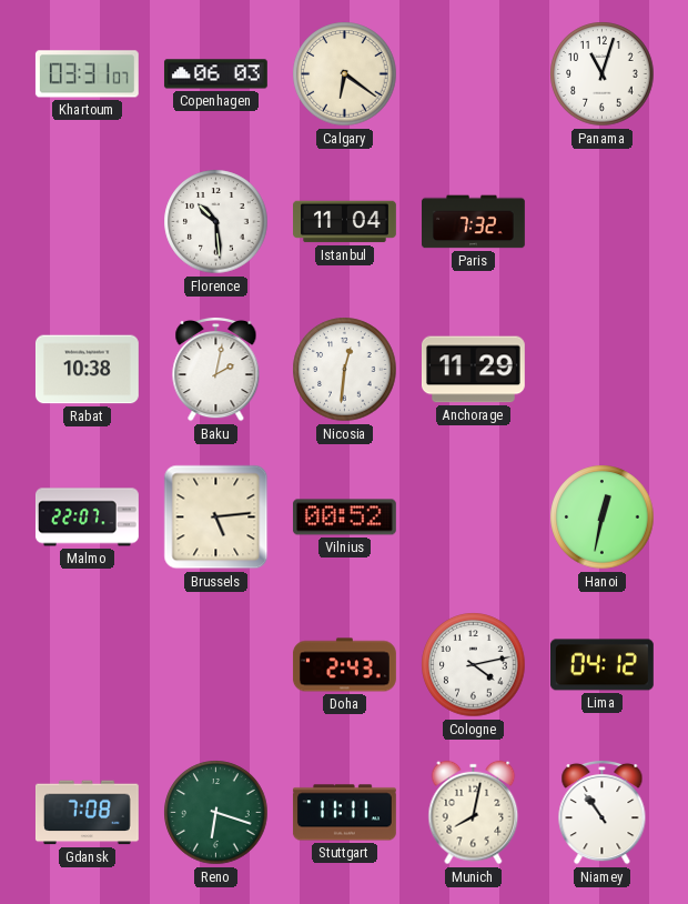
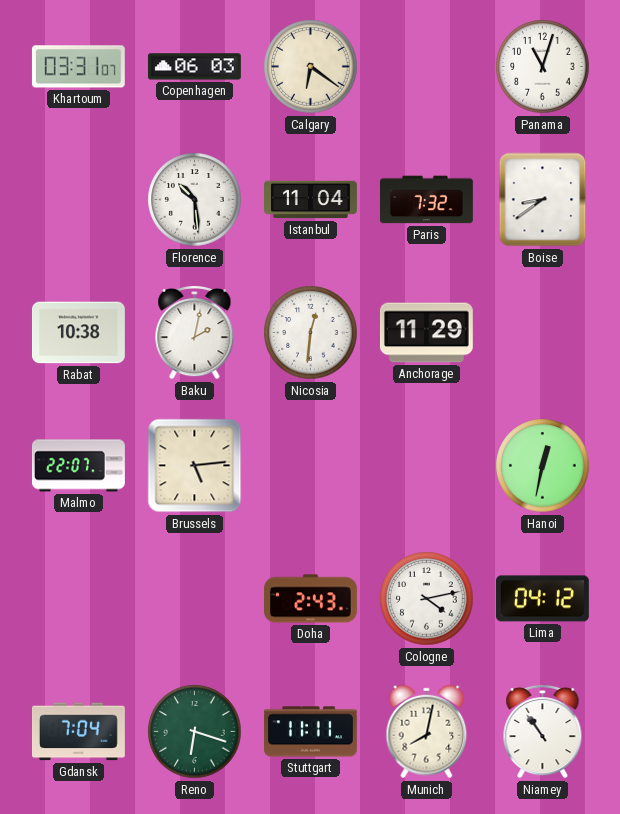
Boise: none -> 8:39
Vilnius: 00:52 -> none
Gdansk: 7:08 -> 7:04
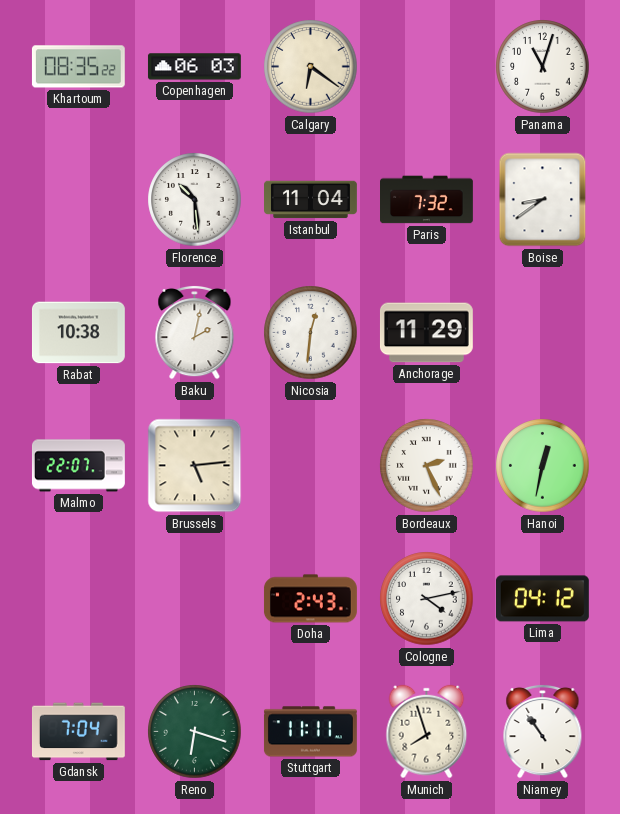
Khartoum: 03:31 -> 08:35
Bordeaux: none -> 2:26
Munich: 8:02 -> 7:57
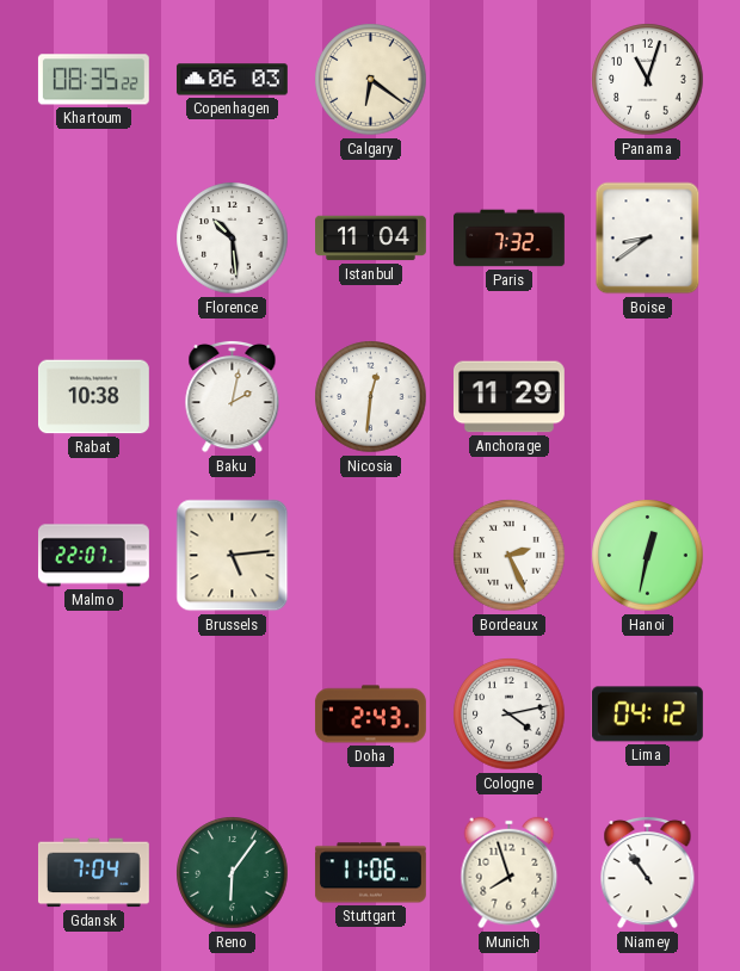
Reno: 6:18 -> 6:06
Stuttgart: 11:11 -> 11:06
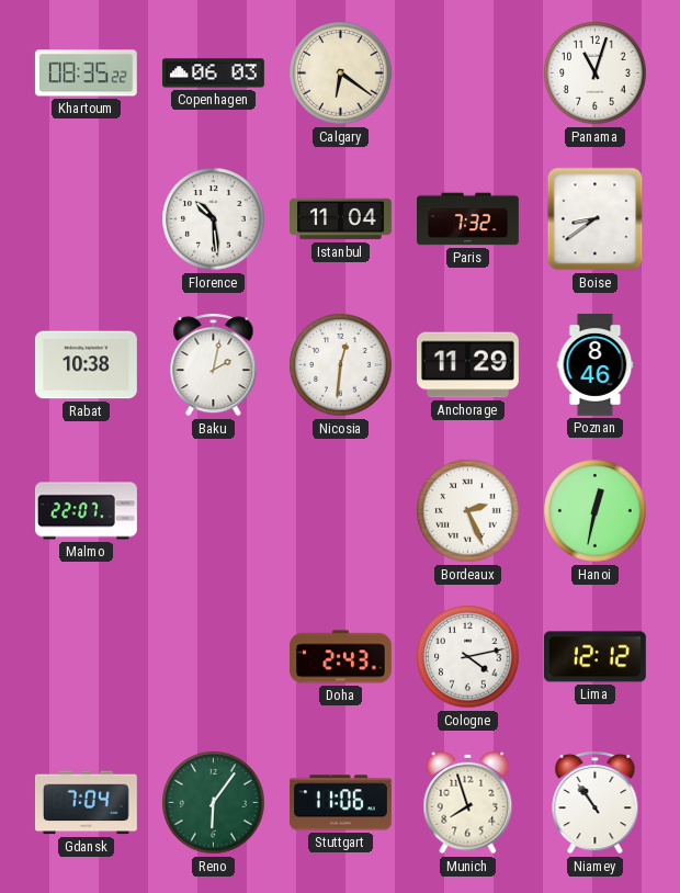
Poznan: none -> 8:46
Brussels: 5:14 -> none
Lima: 04:12 -> 12:12
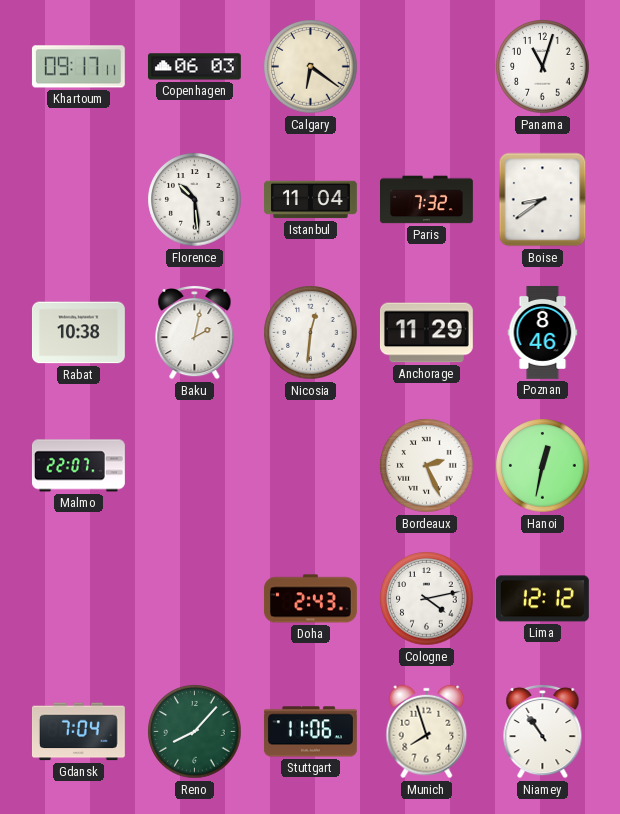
Khartoum: 08:35 -> 09:17
Reno: 6:06 -> 8:07
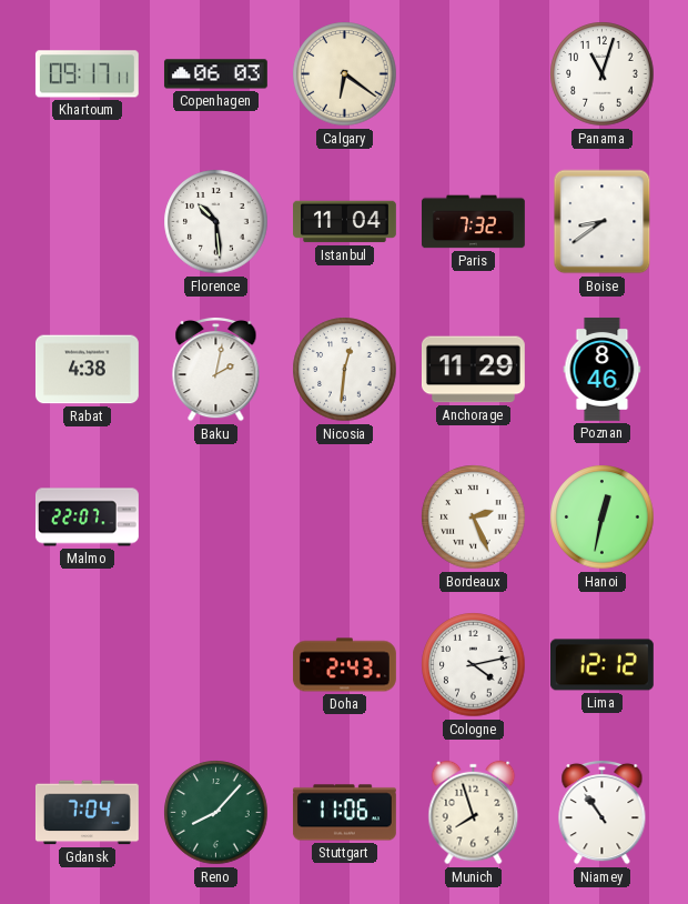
Rabat: 10:38 -> 4:38
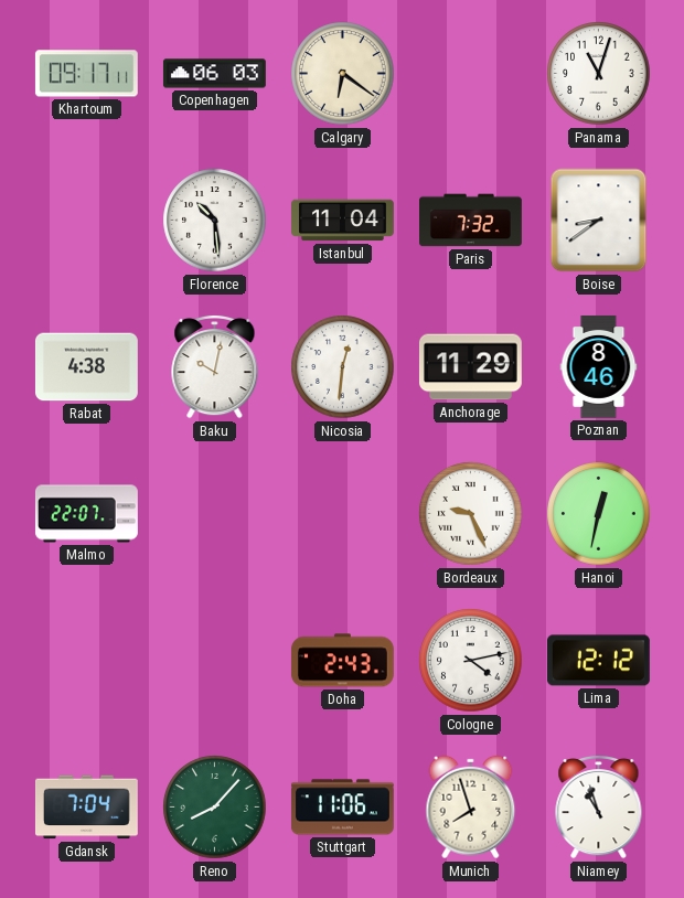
Baku: 2:02 -> 10:02
Bordeaux: 2:26 -> 9:26
Niamey: 10:54 -> 10:57
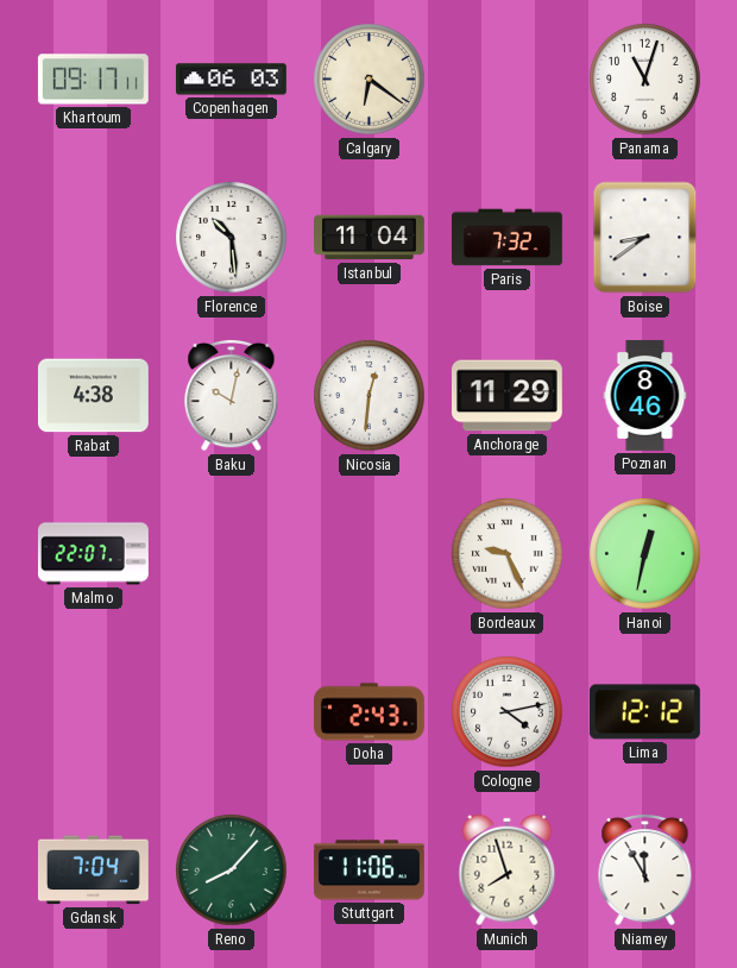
Niamey: 10:57 -> 11:55
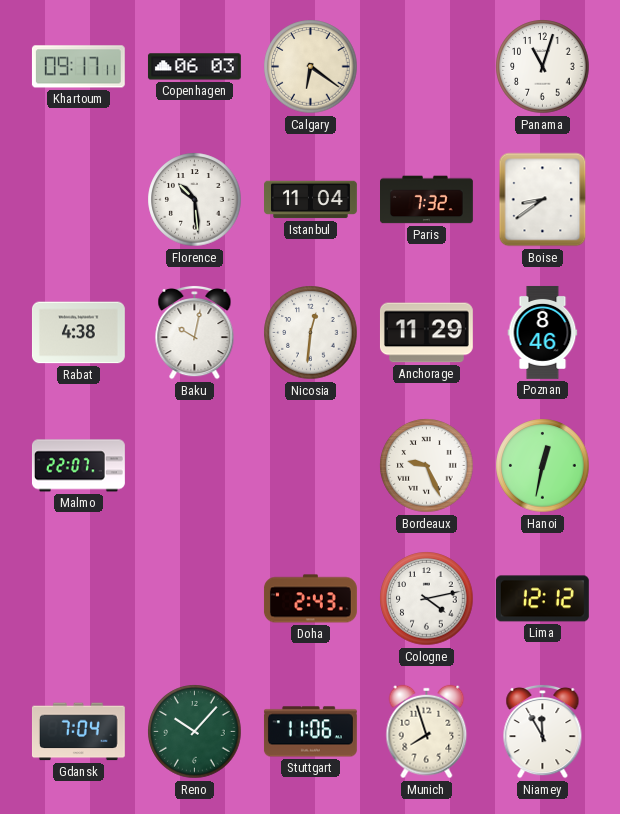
Reno: 8:07 -> 10:07
